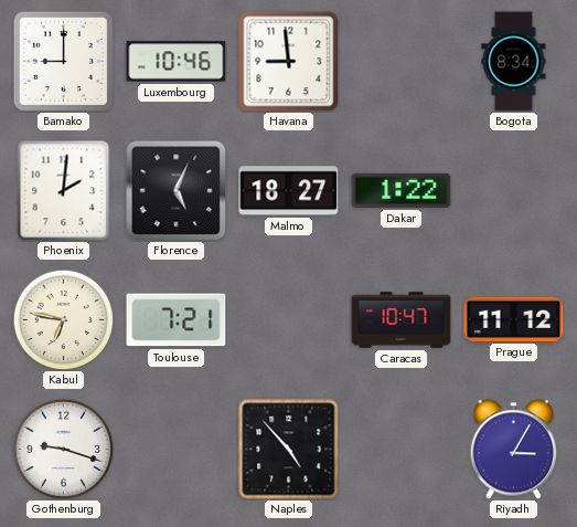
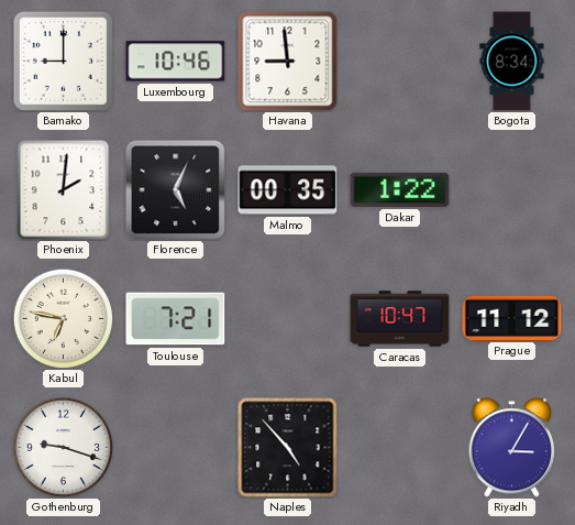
Malmo: 18:27 -> 00:35
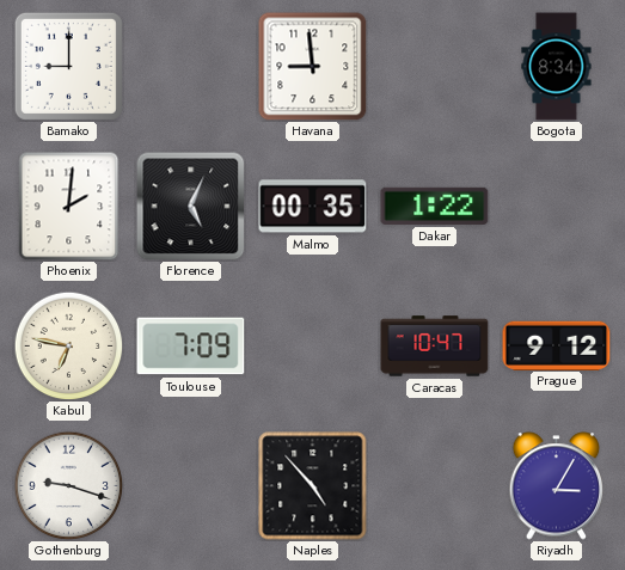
Luxembourg: 10:46 -> none
Toulouse: 7:21 -> 7:09
Prague: 11:12 -> 9:12
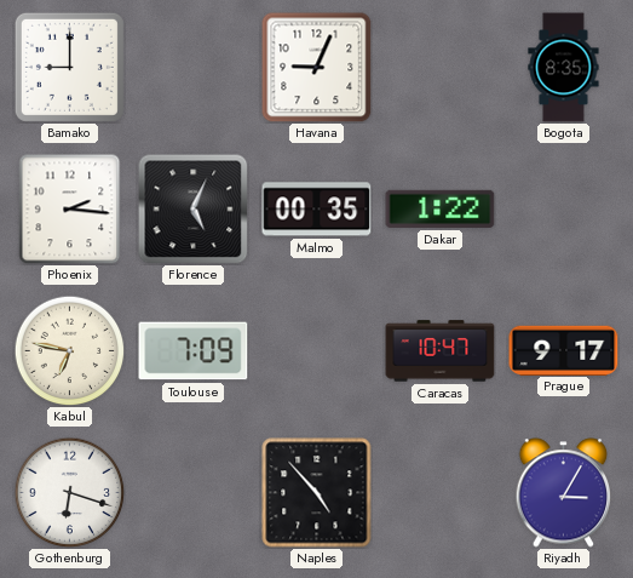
Havana: 8:59 -> 9:04
Bogota: 8:34 -> 8:35
Phoenix: 2:01 -> 2:16
Prague: 9:12 -> 9:17
Gothenburg: 9:18 -> 6:18
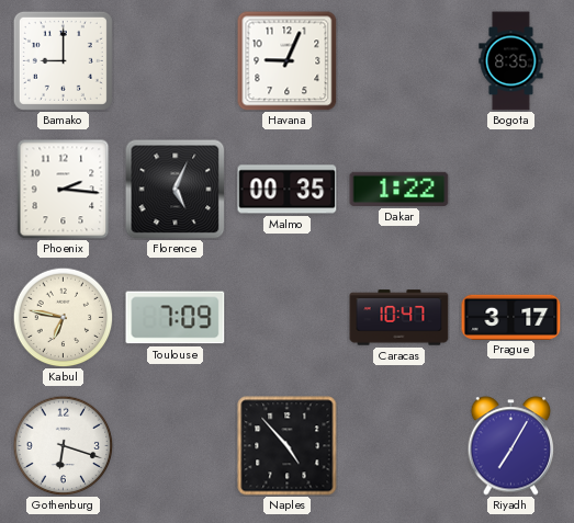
Prague: 9:17 -> 3:17
Riyadh: 3:05 -> 7:05
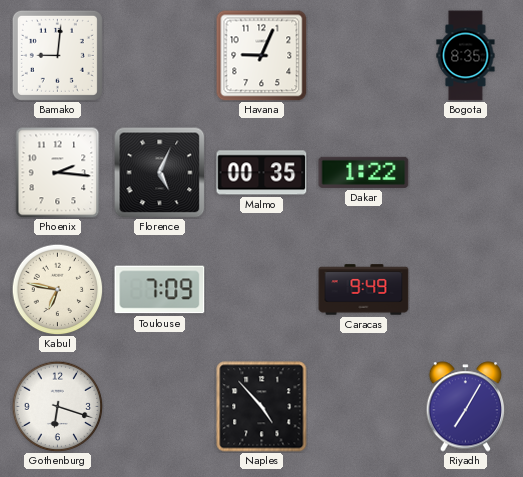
Bamako: 9:00 -> 9:01
Caracas: 10:47 -> 9:49
Prague: 3:17 -> none
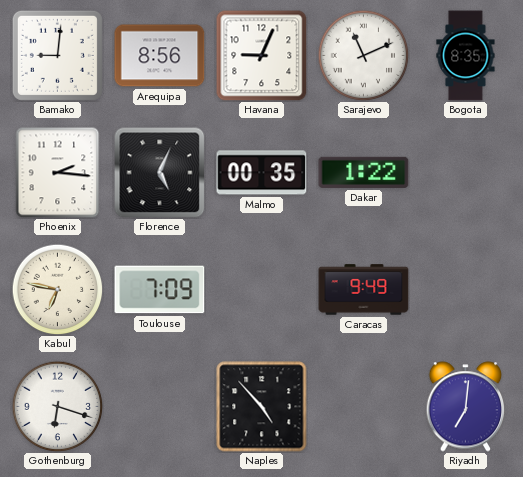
Arequipa: none -> 8:56
Sarajevo: none -> 11:11
Riyadh: 7:05 -> 7:01
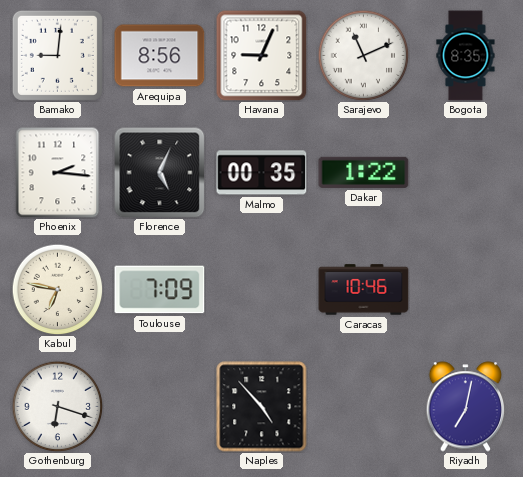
Caracas: 9:49 -> 10:46
Riyadh: 7:01 -> 7:02
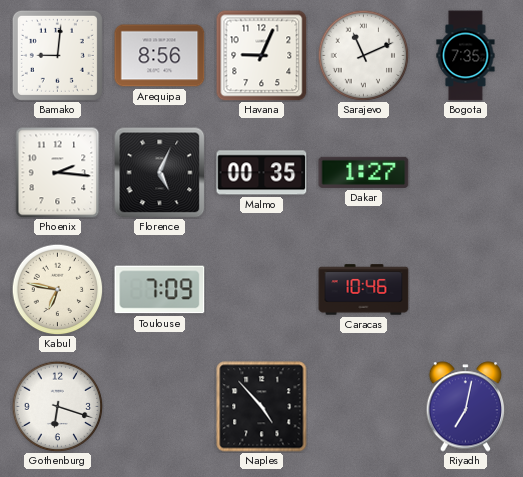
Bogota: 8:35 -> 7:35
Dakar: 1:22 -> 1:27
